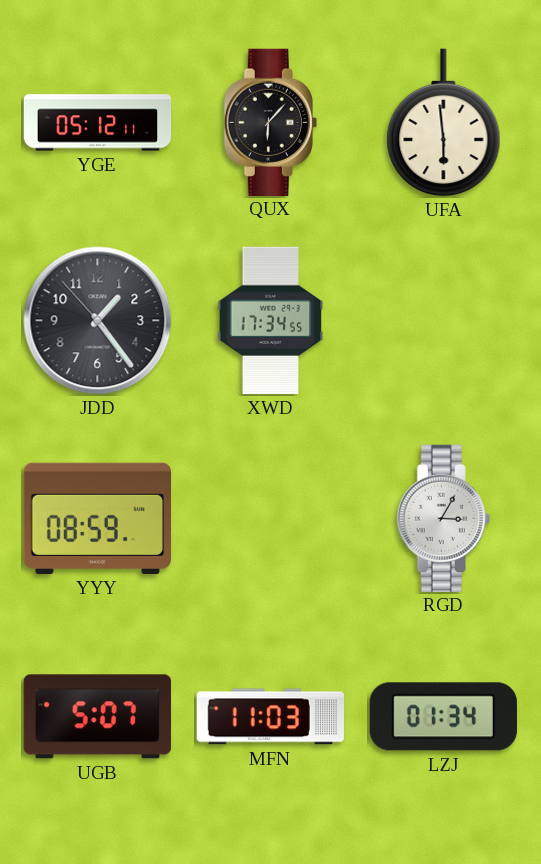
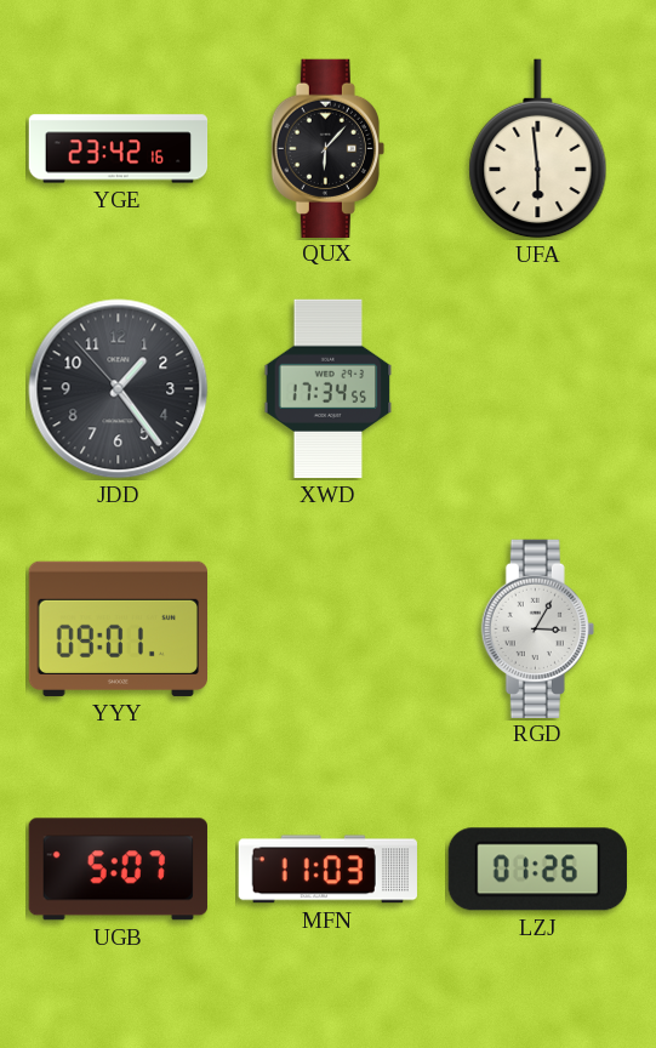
YGE: 05:12 -> 23:42
YYY: 08:59 -> 09:01
LZJ: 01:34 -> 01:26
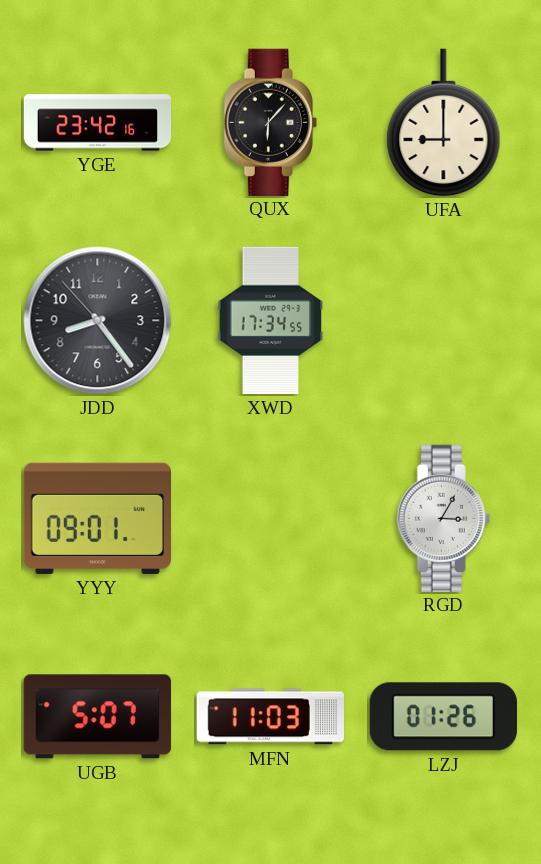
UFA: 5:59 -> 9:00
JDD: 1:23 -> 8:23
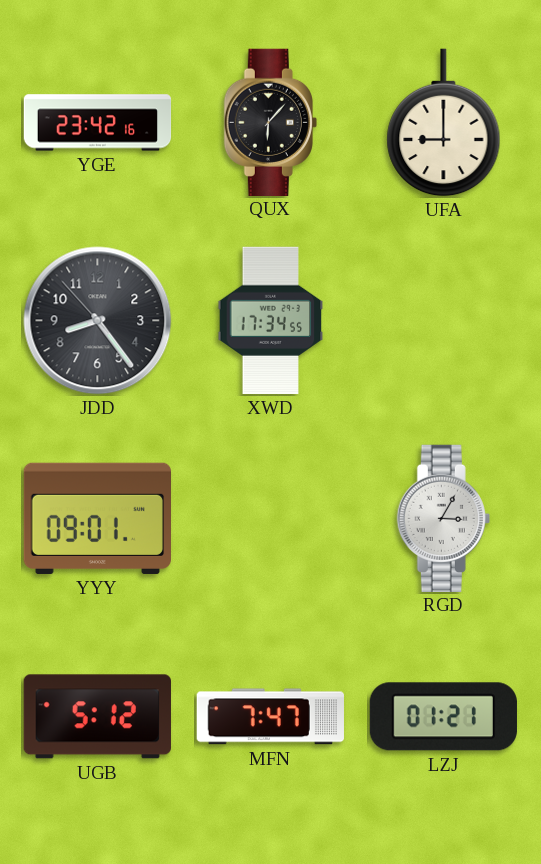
UGB: 5:07 -> 5:12
MFN: 11:03 -> 7:47
LZJ: 01:26 -> 01:21
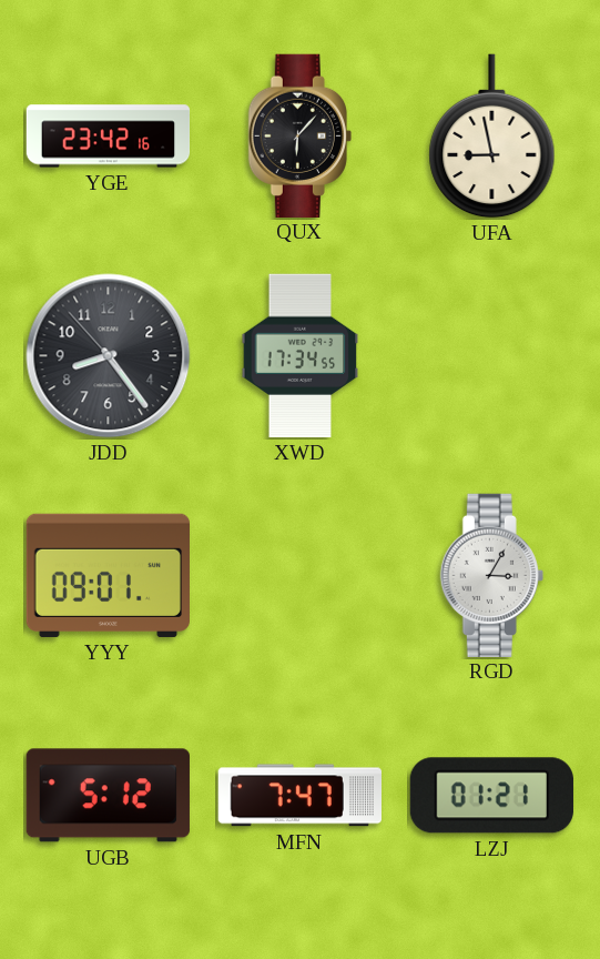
UFA: 9:00 -> 8:58
